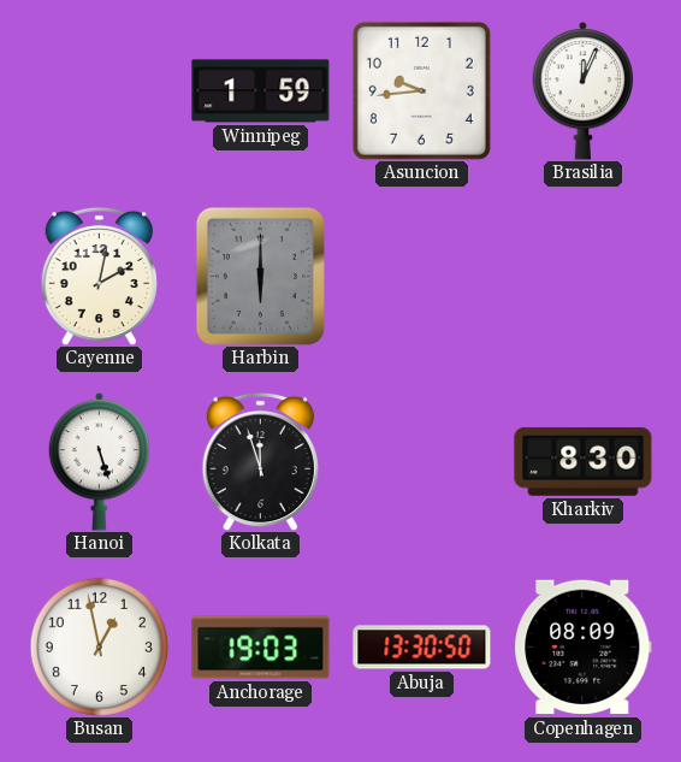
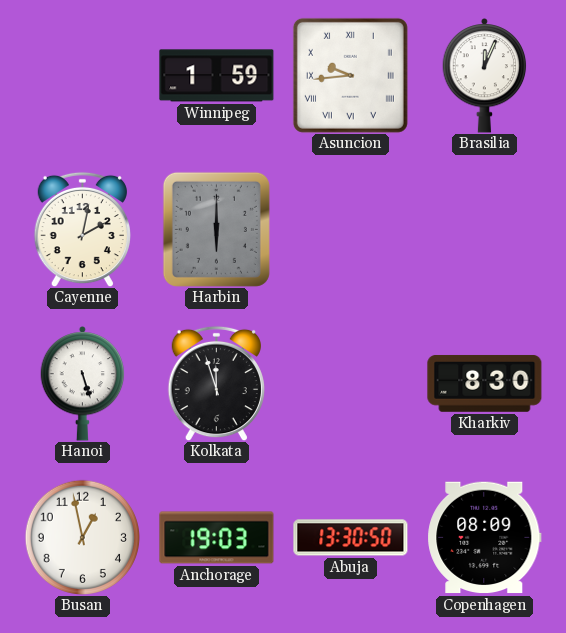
Asuncion numerals: Arabic -> Roman
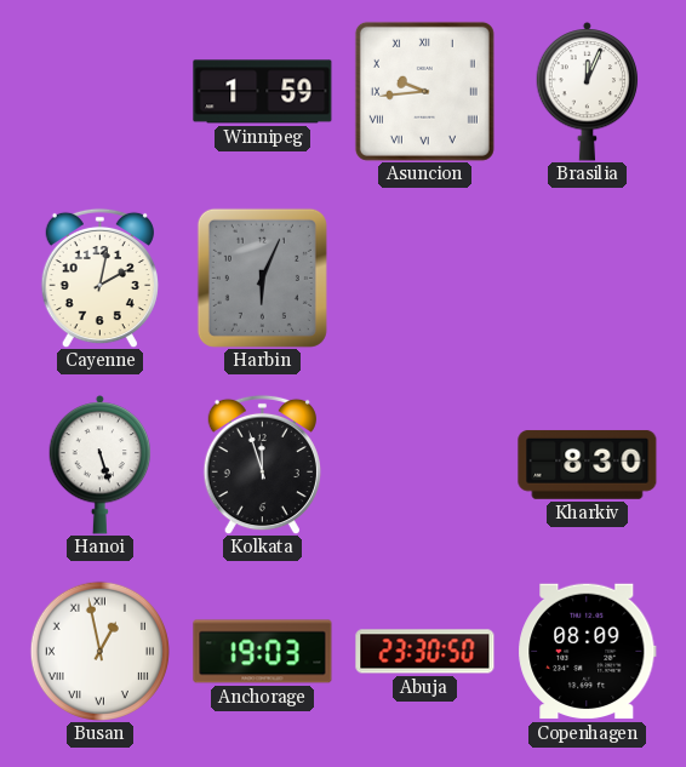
Harbin: 6:00 -> 6:04
Busan numerals: Arabic -> Roman
Abuja: 13:30 -> 23:30
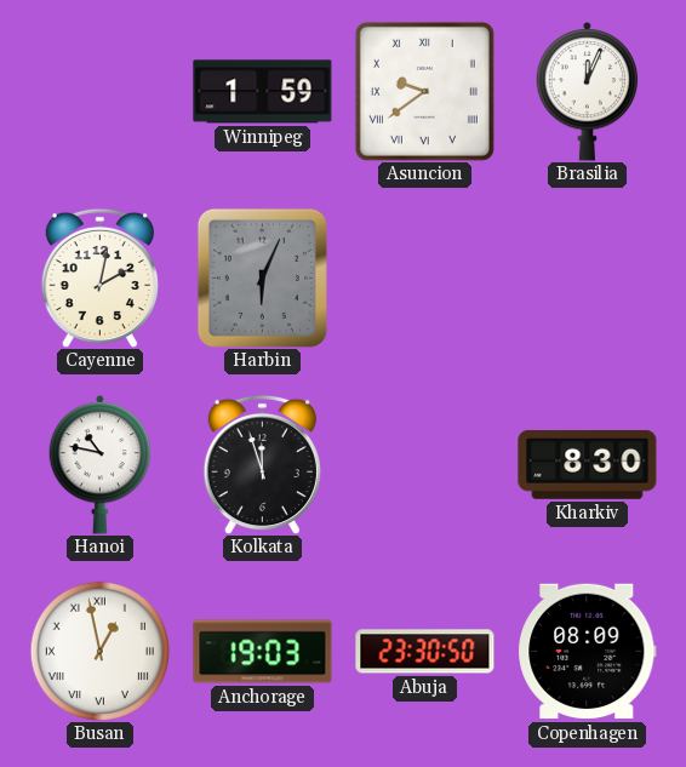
Asuncion: 9:44 -> 9:39
Hanoi: 5:27 -> 10:47
